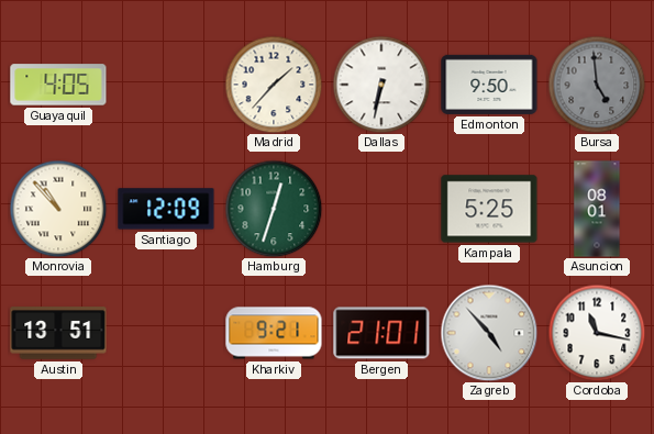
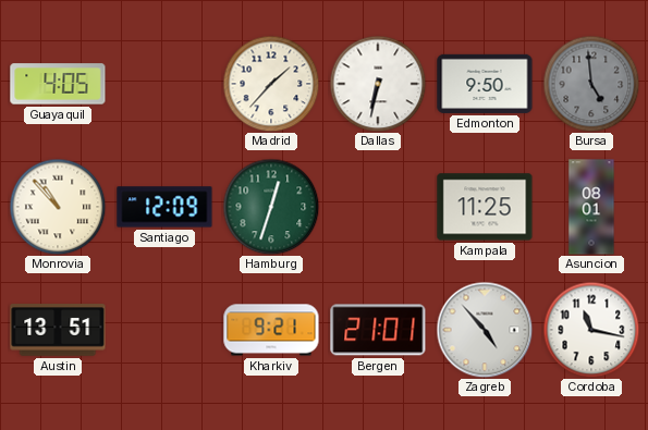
Kampala: 5:25 -> 11:25
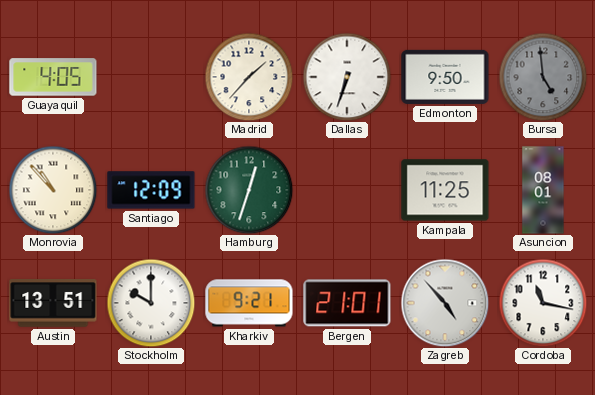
Dallas: 6:32 -> 6:33
Stockholm: none -> 10:00
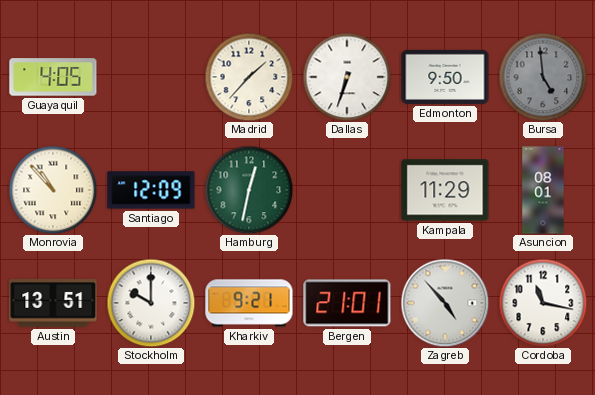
Hamburg: 12:33 -> 12:32
Kampala: 11:25 -> 11:29
